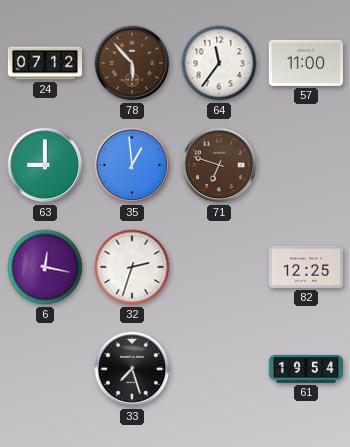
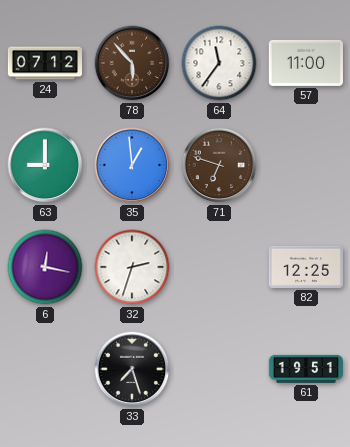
61: 19:54 -> 19:51
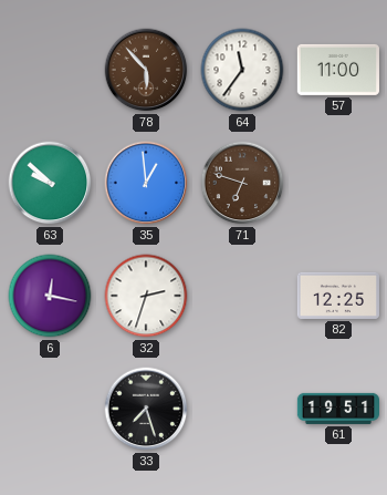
24: 07:12 -> none
63: 9:00 -> 9:52
